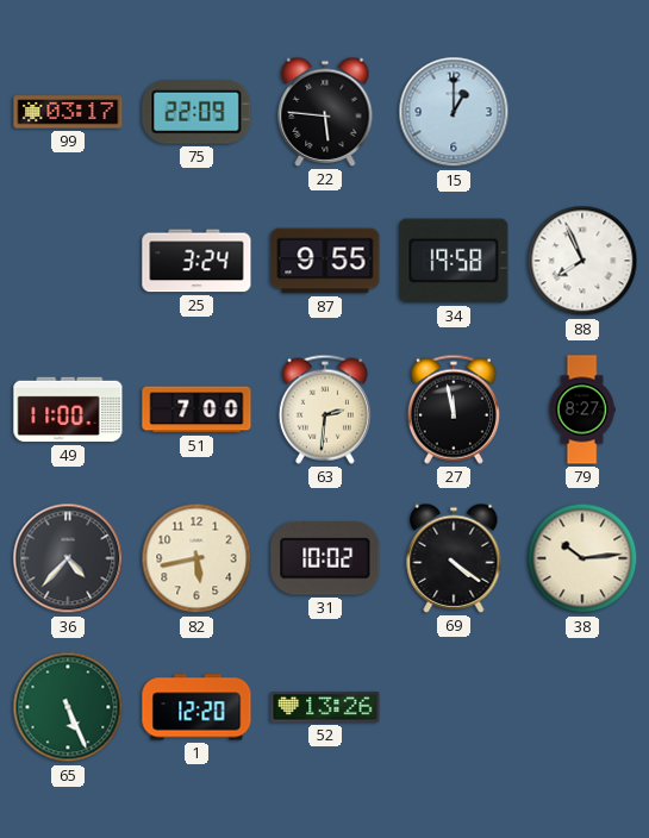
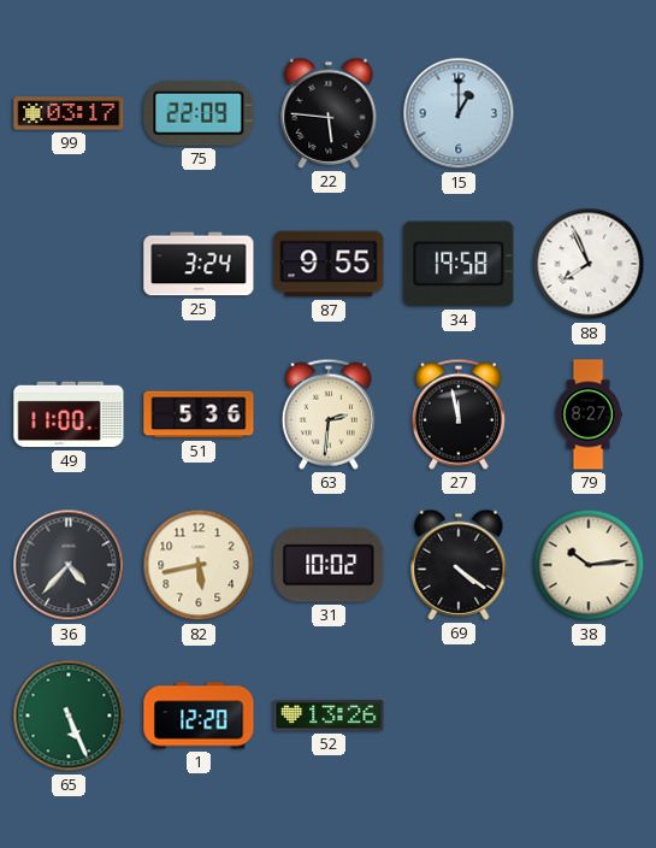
51: 7:00 -> 5:36
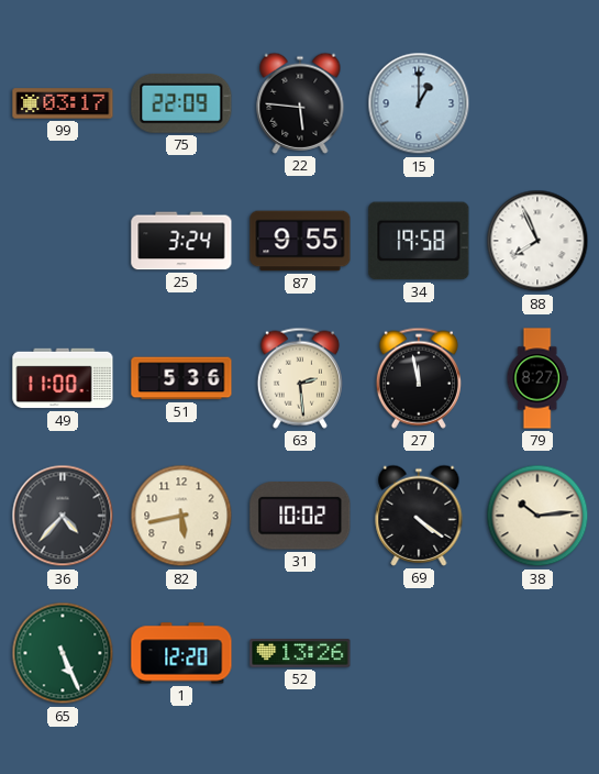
63: 2:31 -> 2:29
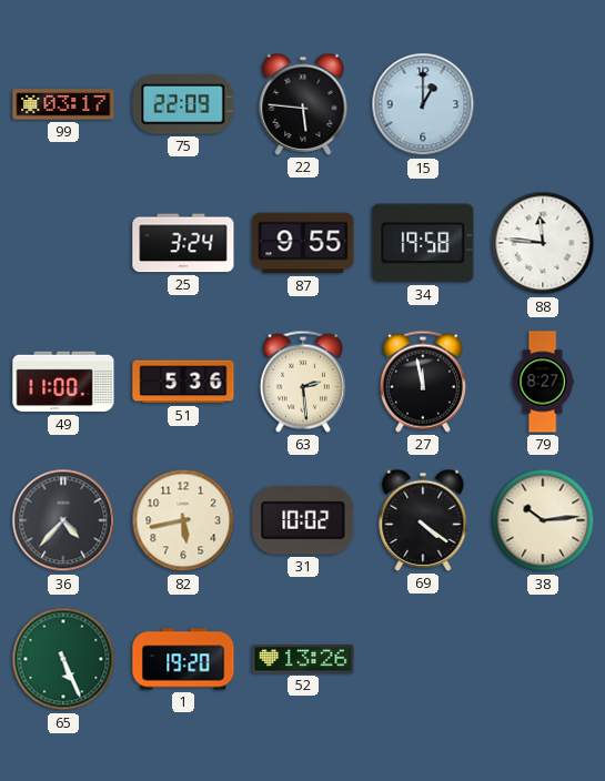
88: 7:56 -> 11:46
1: 12:20 -> 19:20
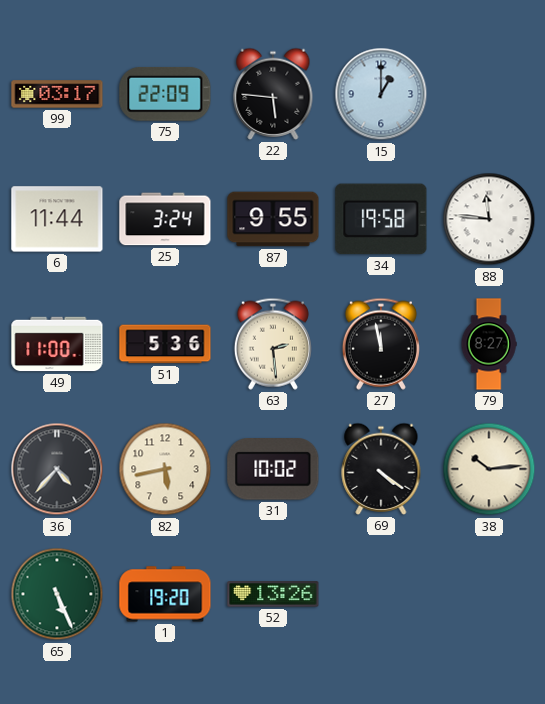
6: none -> 11:44
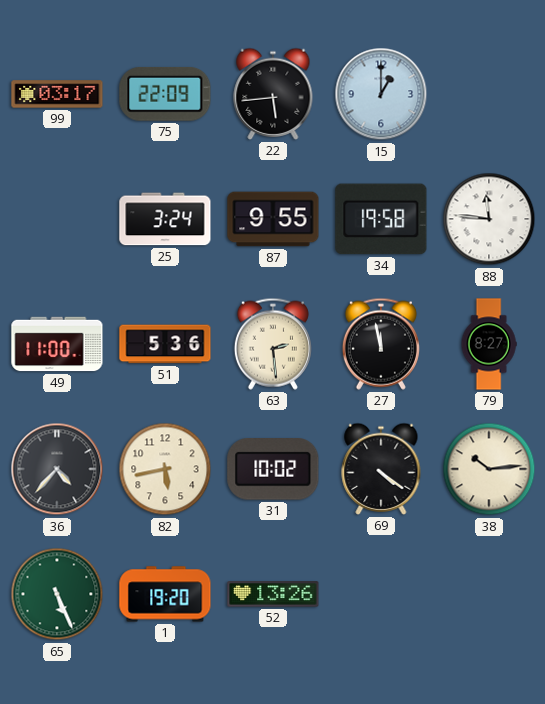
22: 5:46 -> 5:44
6: 11:44 -> none
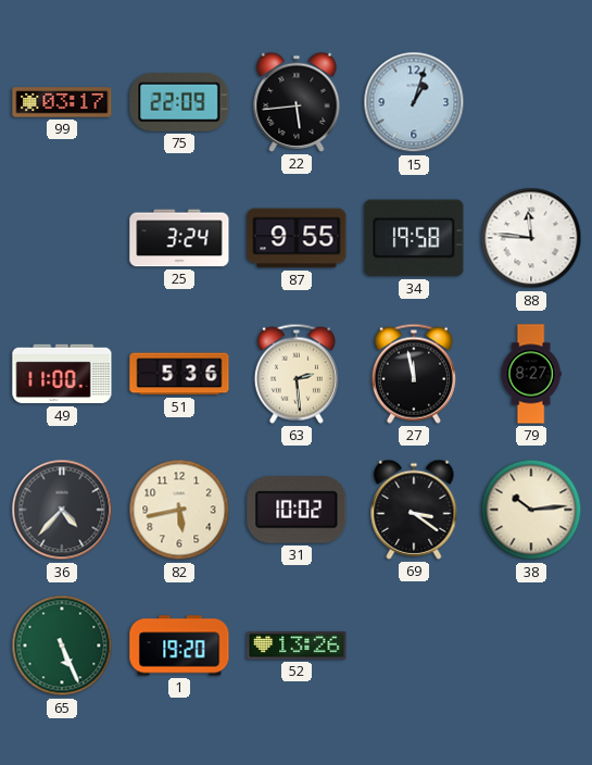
15: 1:00 -> 1:03
69: 4:21 -> 3:21
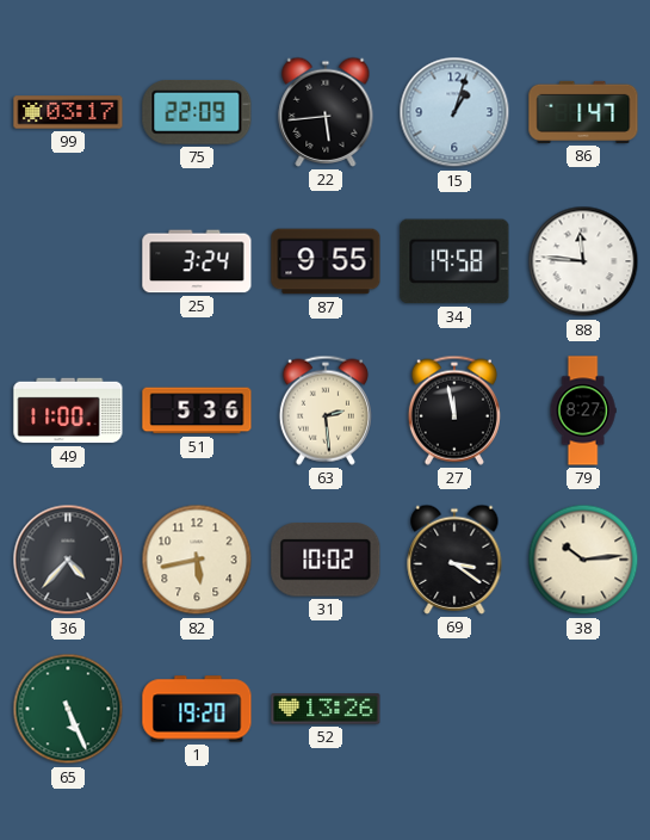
86: none -> 1:47
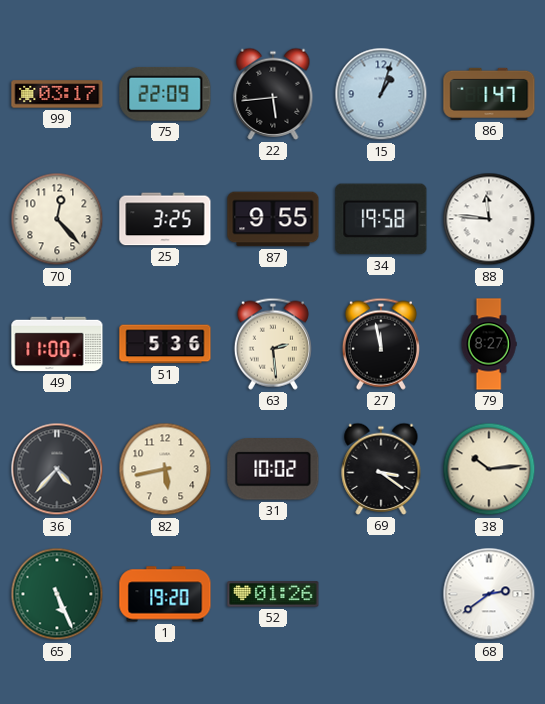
70: none -> 12:23
25: 3:24 -> 3:25
52: 13:26 -> 01:26
68: none -> 2:39
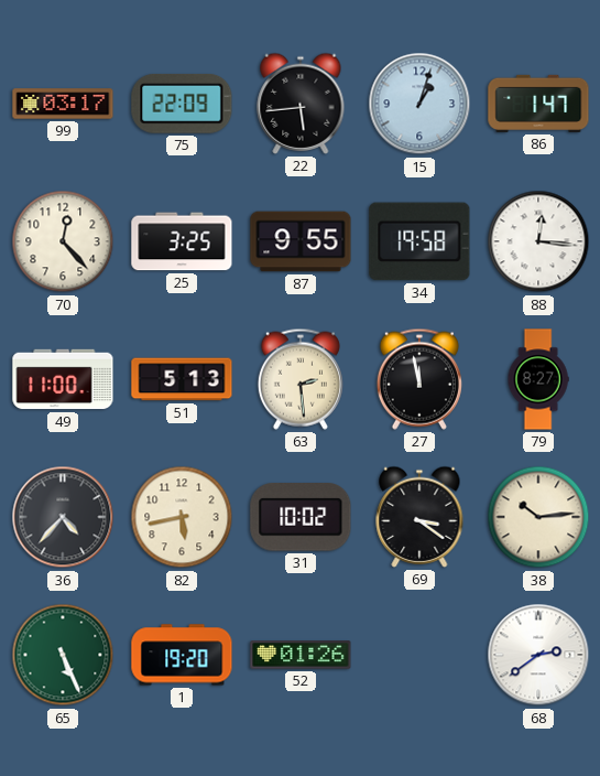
88: 11:46 -> 12:16
51: 5:36 -> 5:13
